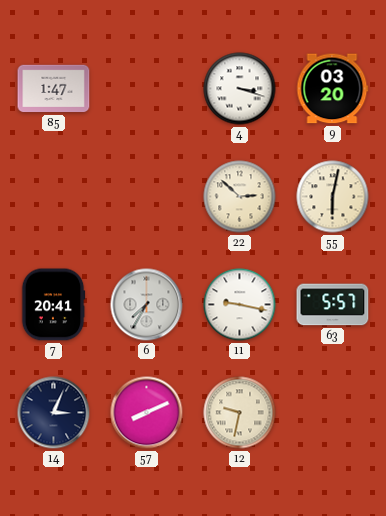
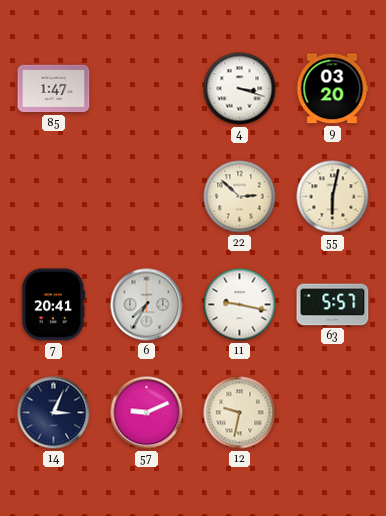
57: 8:11 -> 9:11
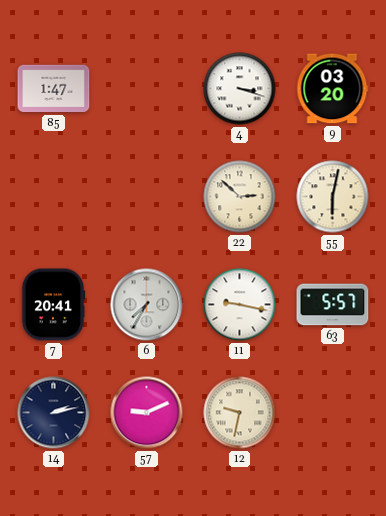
14: 3:04 -> 2:13
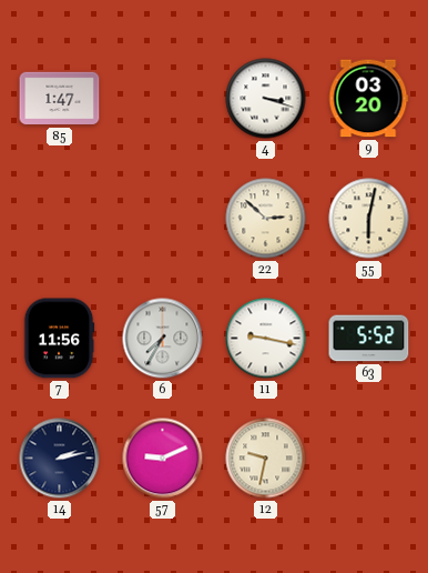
7: 20:41 -> 11:56
63: 5:57 -> 5:52
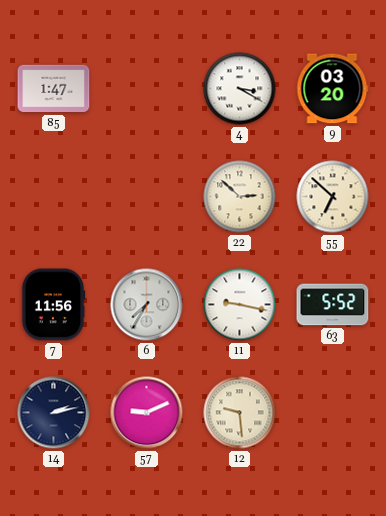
4: 3:18 -> 3:20
55: 6:02 -> 6:52
12: 9:32 -> 9:29
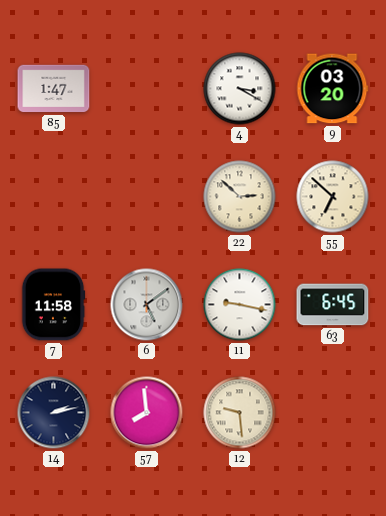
7: 11:56 -> 11:58
6: 7:35 -> 5:09
63: 5:52 -> 6:45
57: 9:11 -> 7:59
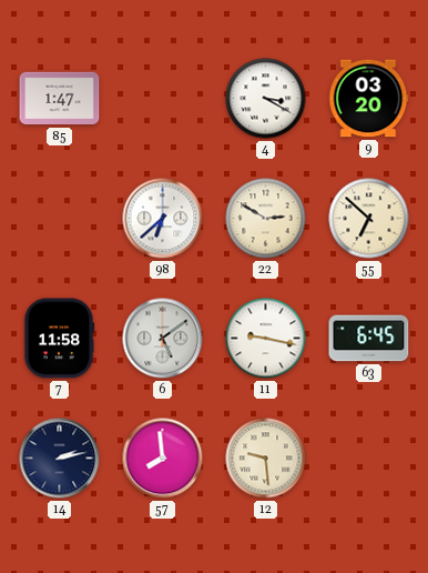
98: none -> 6:38
22: 2:52 -> 2:50
